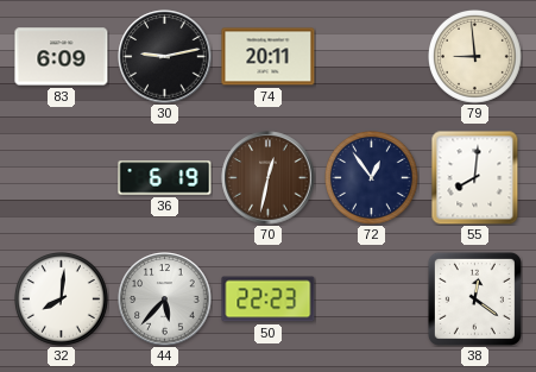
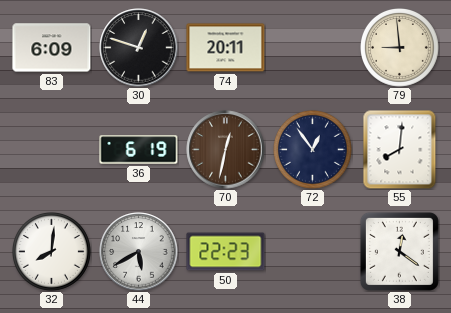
30: 9:13 -> 12:48
44: 5:37 -> 5:40
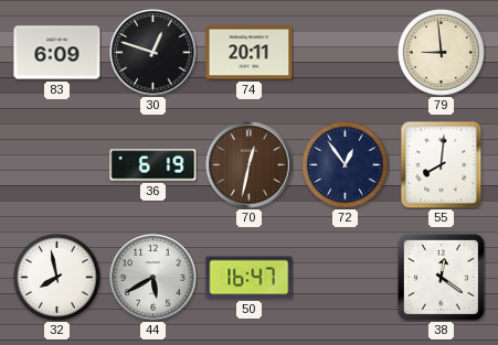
32: 8:01 -> 7:58
50: 22:23 -> 16:47
